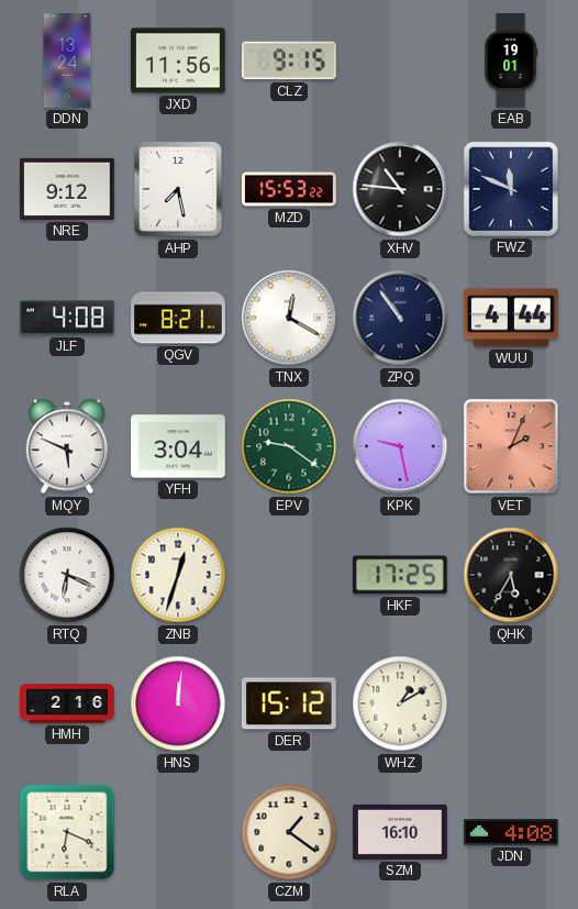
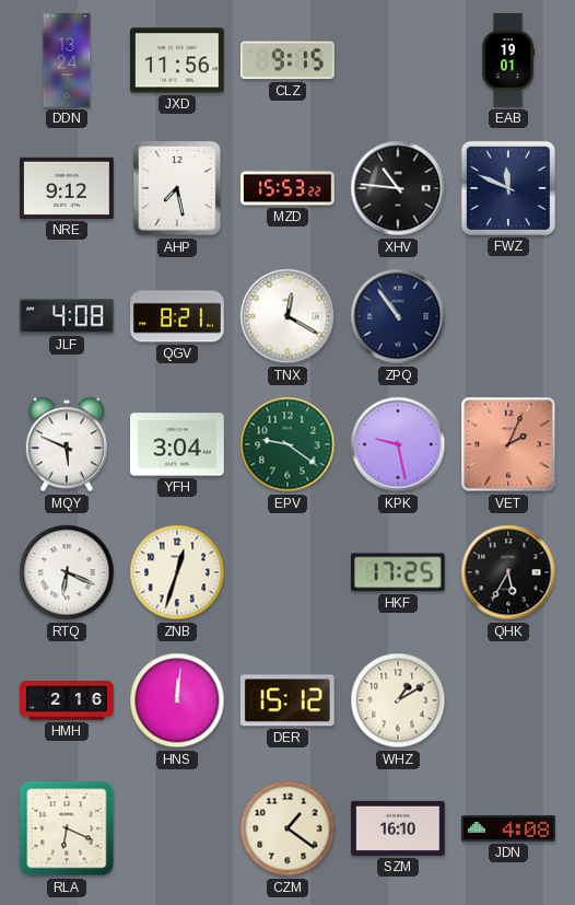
WUU: 4:44 -> none
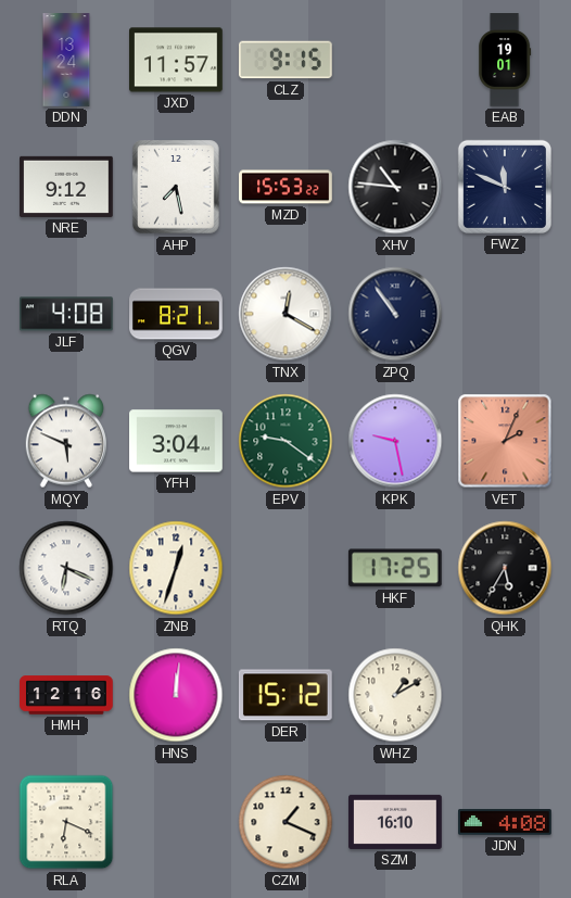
JXD: 11:56 -> 11:57
HMH: 2:16 -> 12:16
CZM: 1:21 -> 1:19
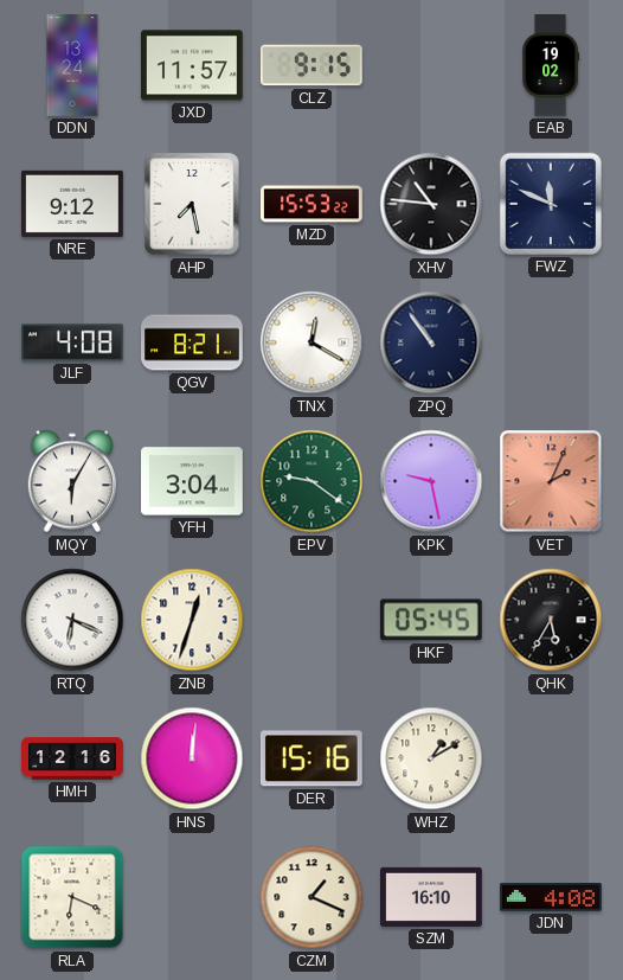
EAB: 19:01 -> 19:02
MQY: 5:49 -> 6:05
HKF: 17:25 -> 05:45
DER: 15:12 -> 15:16
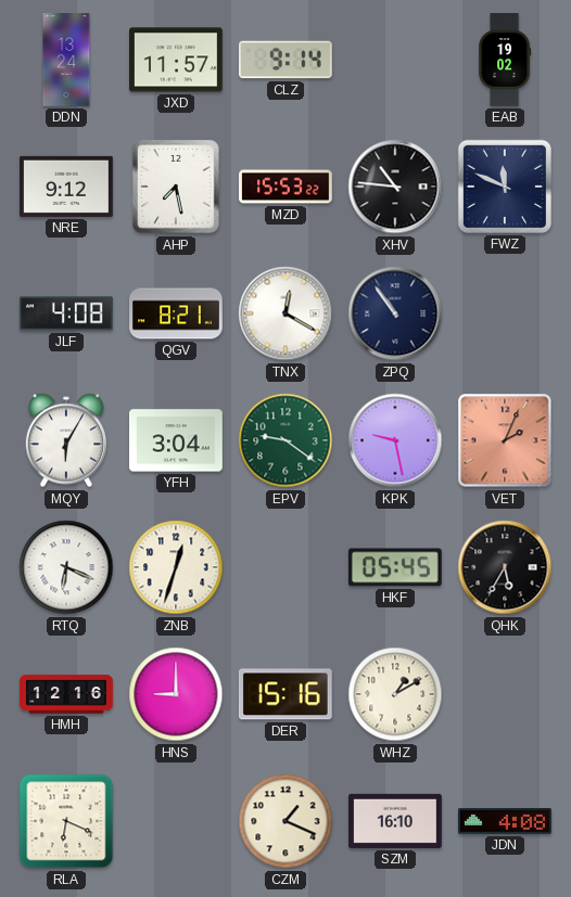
CLZ: 9:15 -> 9:14
HNS: 12:01 -> 9:00
